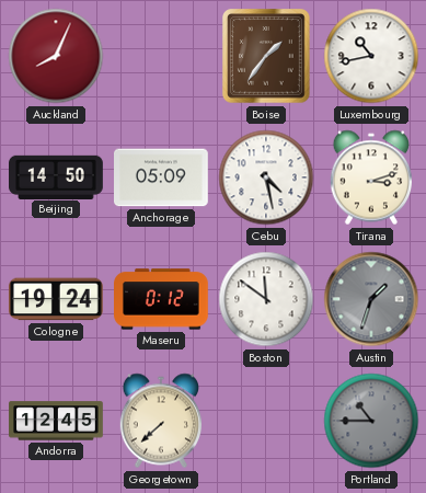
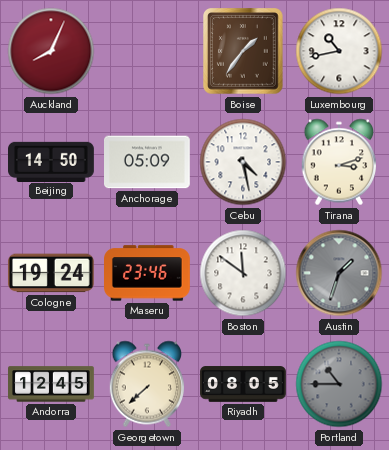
Maseru: 0:12 -> 23:46
Riyadh: none -> 08:05
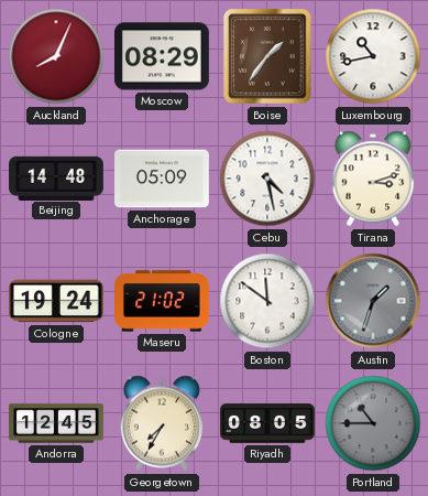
Moscow: none -> 08:29
Beijing: 14:50 -> 14:48
Maseru: 23:46 -> 21:02
Georgetown: 7:38 -> 7:35
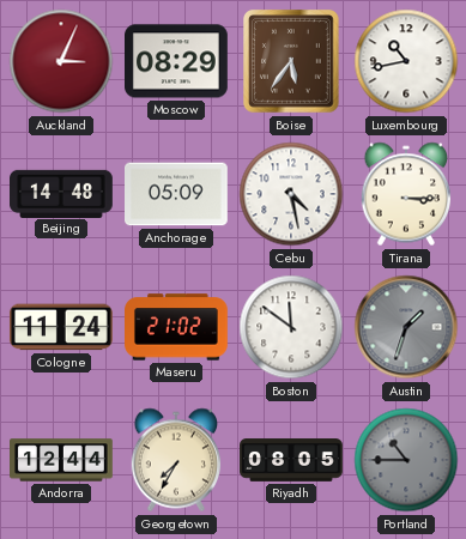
Auckland: 8:04 -> 3:04
Boise: 1:36 -> 5:36
Tirana: 3:12 -> 3:15
Cologne: 19:24 -> 11:24
Andorra: 12:45 -> 12:44
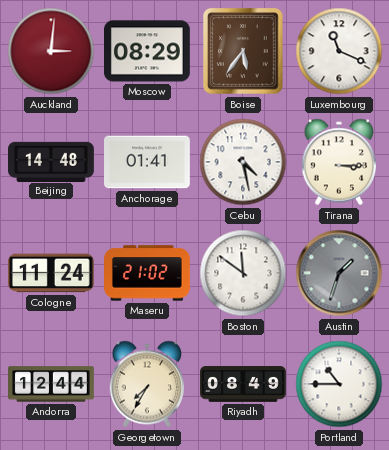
Auckland: 3:04 -> 3:01
Luxembourg: 10:43 -> 11:19
Anchorage: 05:09 -> 01:41
Riyadh: 08:05 -> 08:49
Portland dial: grey -> white
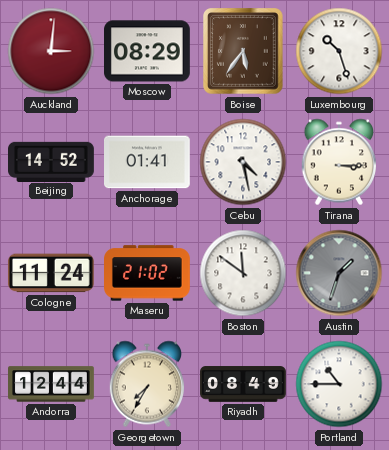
Luxembourg: 11:19 -> 10:27
Beijing: 14:48 -> 14:52
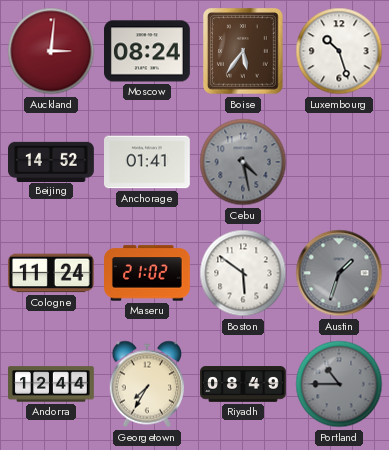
Moscow: 08:29 -> 08:24
Cebu dial: white -> grey
Tirana: 3:15 -> none
Boston: 11:51 -> 5:51
Portland dial: white -> grey
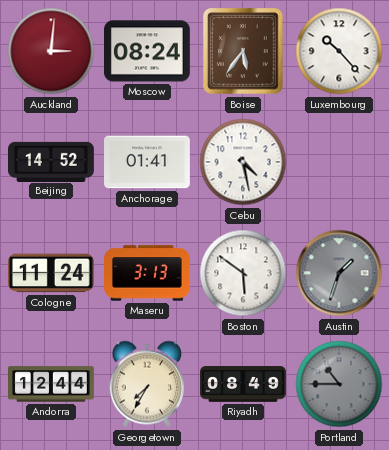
Luxembourg: 10:27 -> 10:23
Cebu dial: grey -> white
Maseru: 21:02 -> 3:13
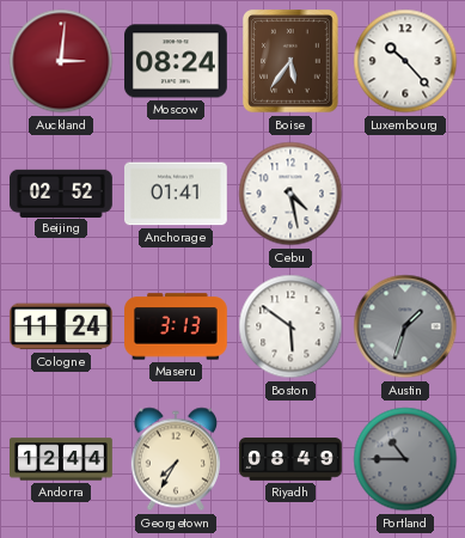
Beijing: 14:52 -> 02:52
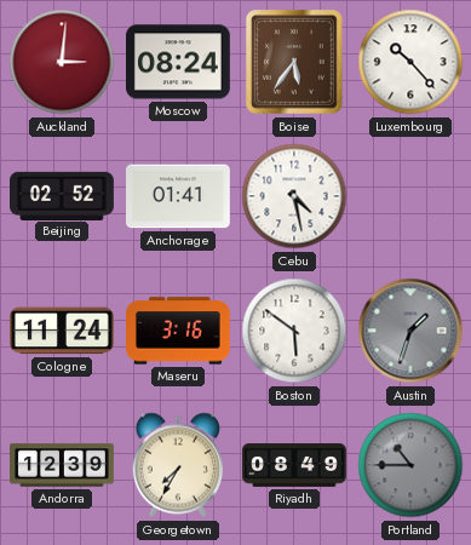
Maseru: 3:13 -> 3:16
Andorra: 12:44 -> 12:39
